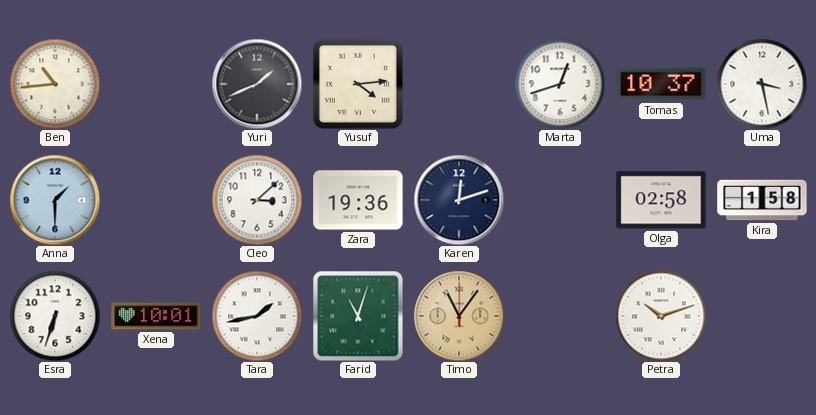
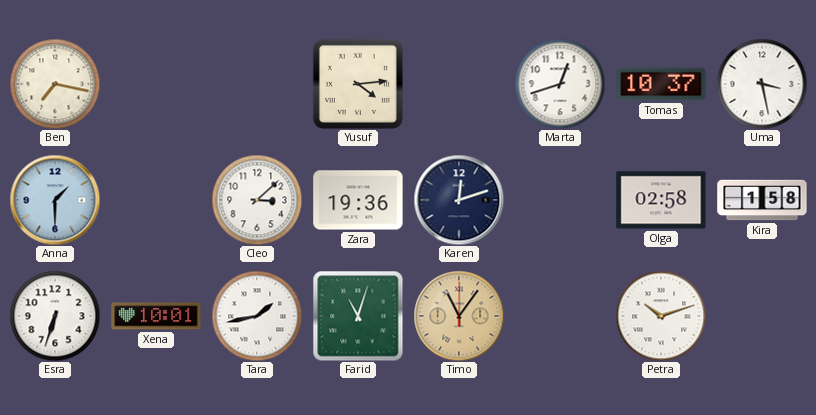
Ben: 10:44 -> 7:17
Yuri: 1:41 -> none
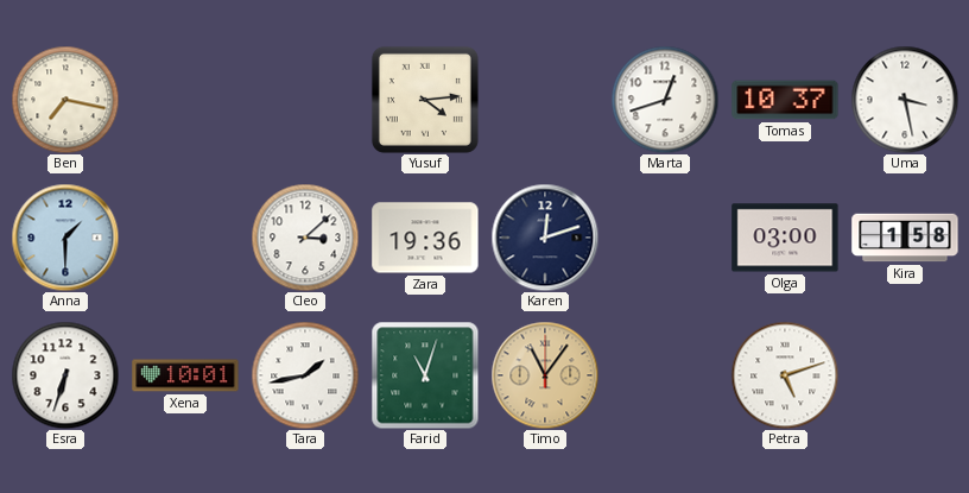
Olga: 02:58 -> 03:00
Petra: 10:12 -> 5:12
